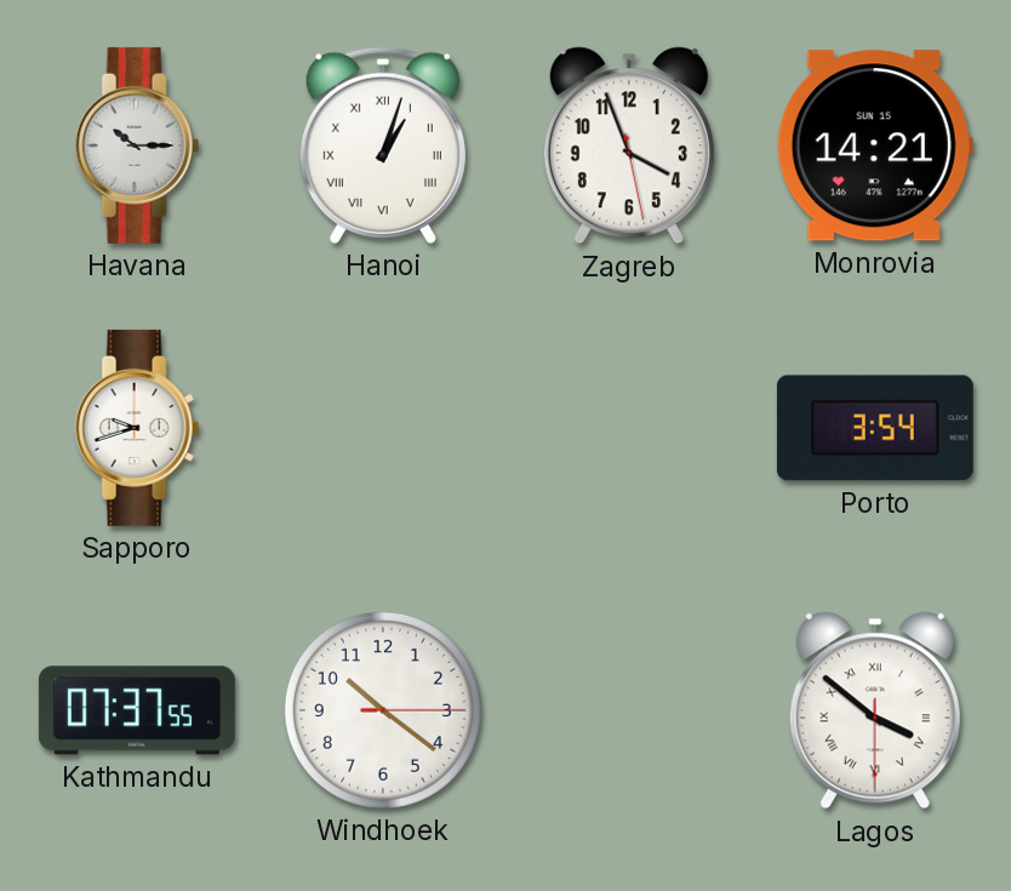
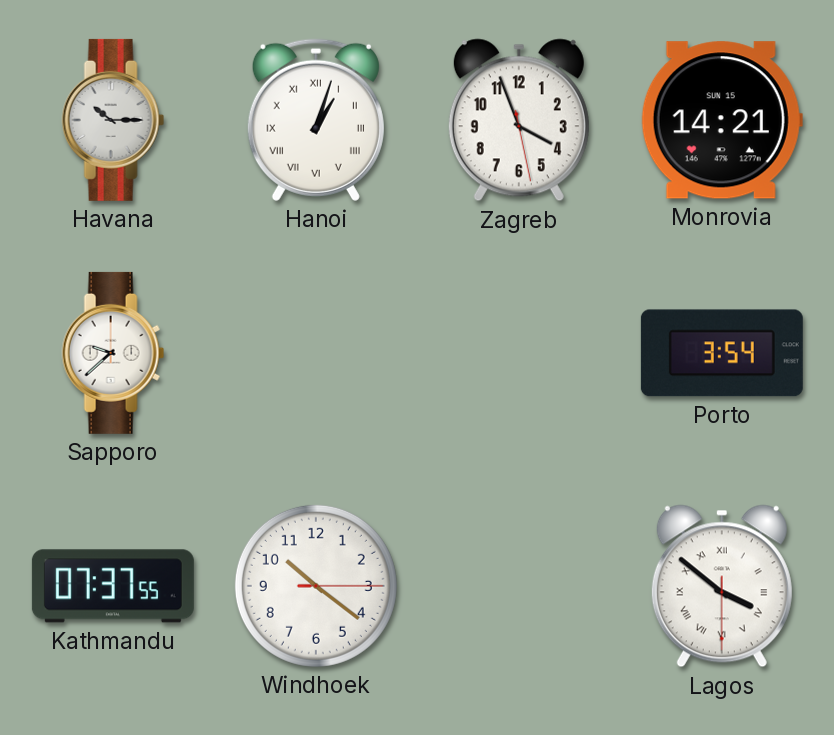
Sapporo: 9:42 -> 9:38
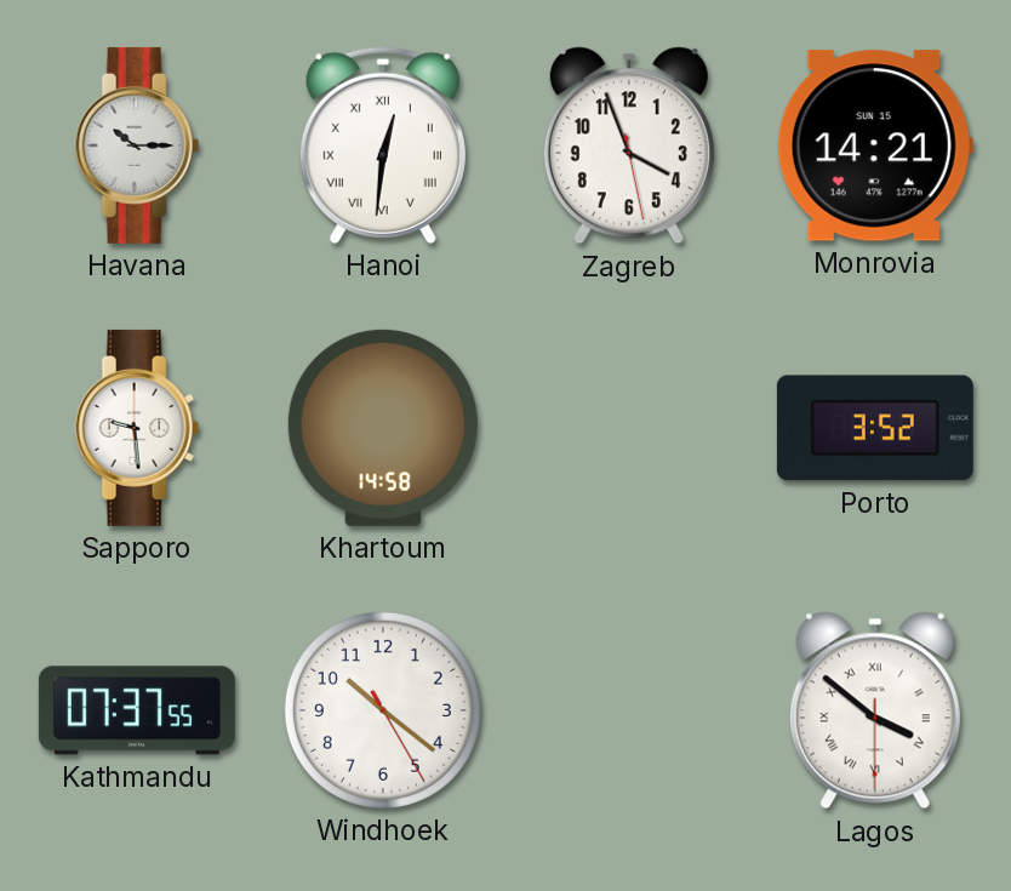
Hanoi: 1:03 -> 12:31
Sapporo: 9:38 -> 9:29
Khartoum: none -> 14:58
Porto: 3:54 -> 3:52
Windhoek: 10:21:15 -> 10:21:25
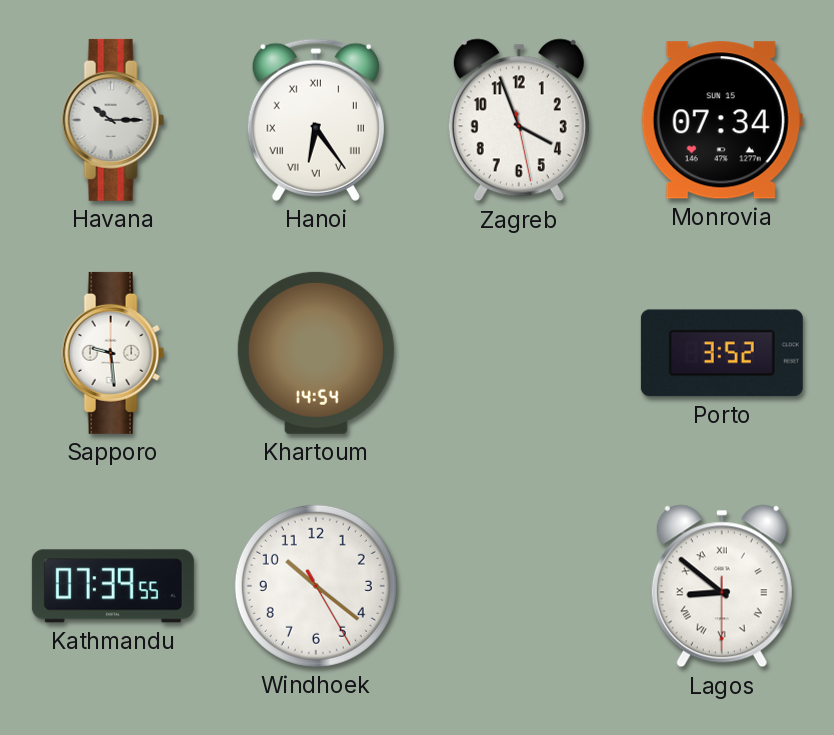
Hanoi: 12:31 -> 6:24
Monrovia: 14:21 -> 07:34
Khartoum: 14:58 -> 14:54
Kathmandu: 07:37 -> 07:39
Lagos: 3:51 -> 8:51
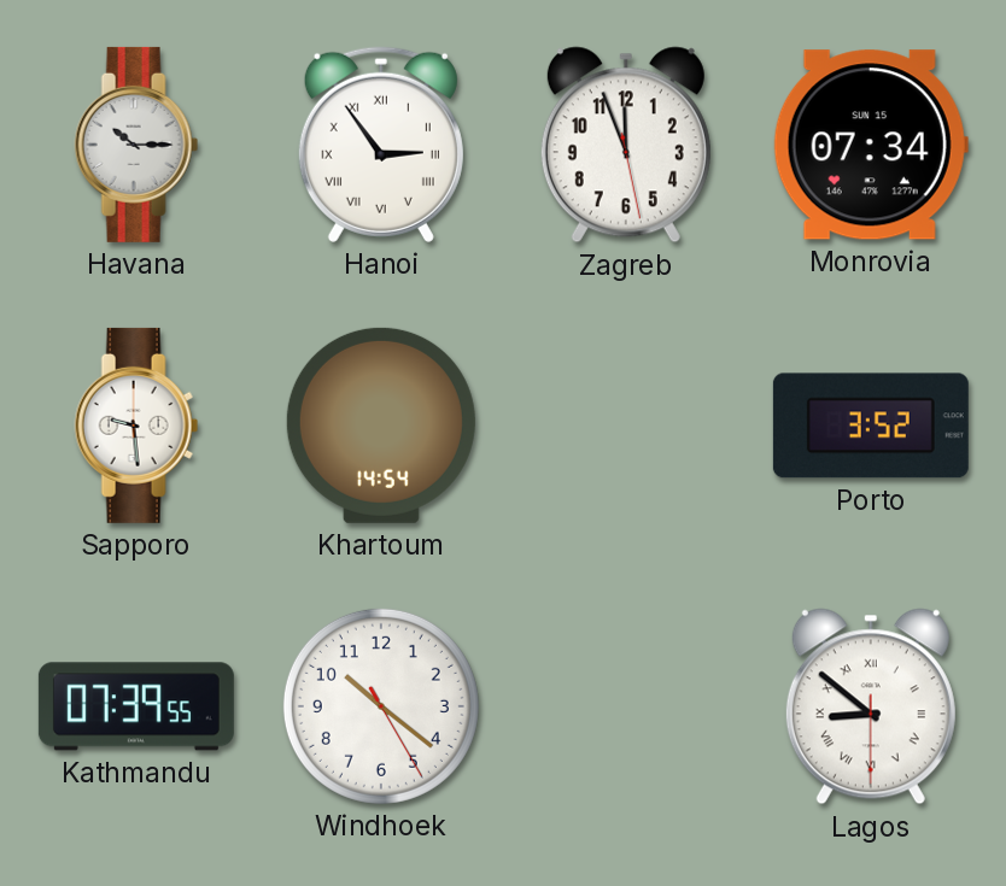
Hanoi: 6:24 -> 2:54
Zagreb: 3:56 -> 11:56
